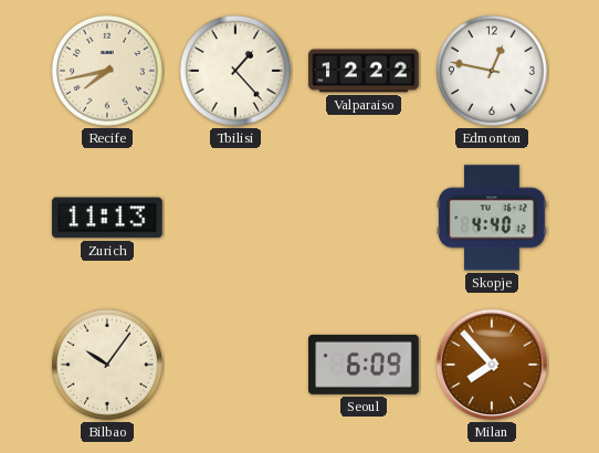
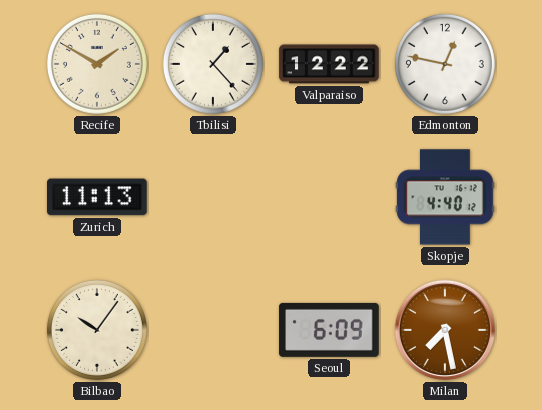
Recife: 7:43 -> 1:50
Milan: 7:53 -> 7:28
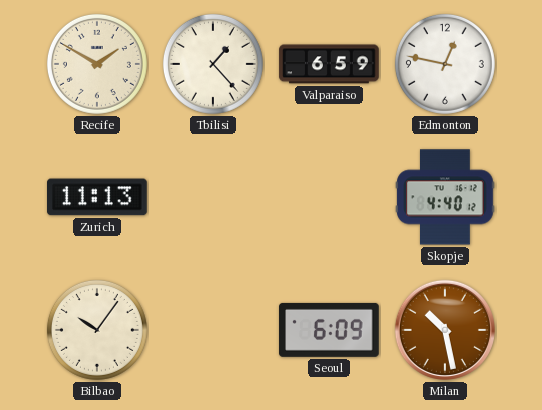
Valparaiso: 12:22 -> 6:59
Milan: 7:28 -> 10:28
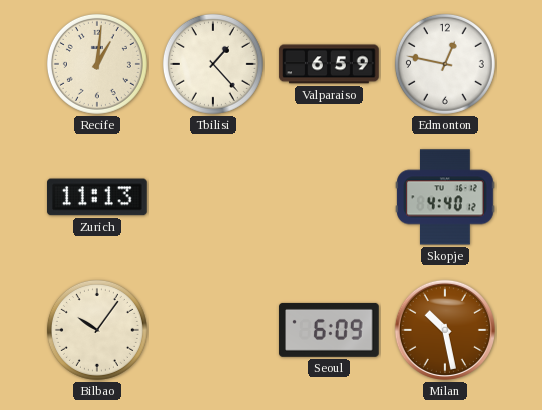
Recife: 1:50 -> 1:01
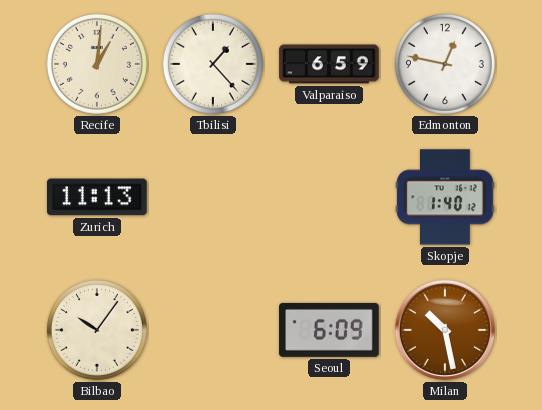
Skopje: 4:40 -> 1:40
